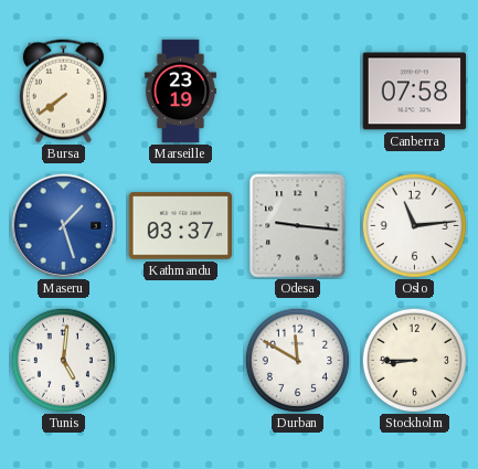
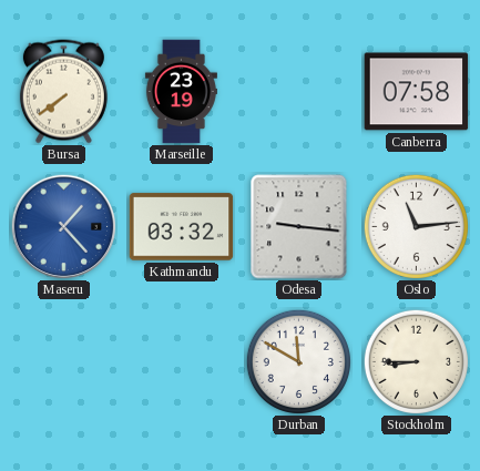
Maseru: 1:27 -> 1:23
Kathmandu: 03:37 -> 03:32
Tunis: 5:01 -> none
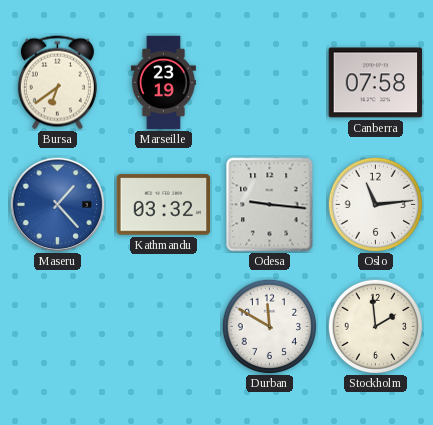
Bursa: 7:39 -> 6:39
Stockholm: 8:45 -> 1:59
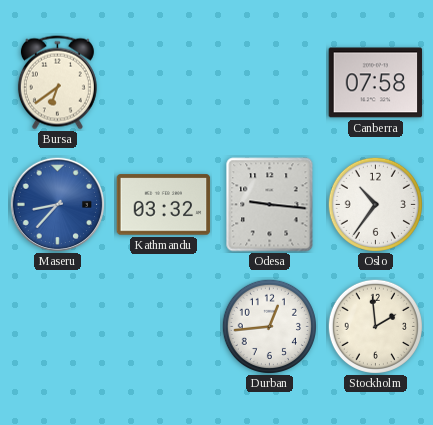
Marseille: 23:19 -> none
Maseru: 1:23 -> 8:37
Oslo: 11:14 -> 10:36
Durban: 11:50 -> 12:44
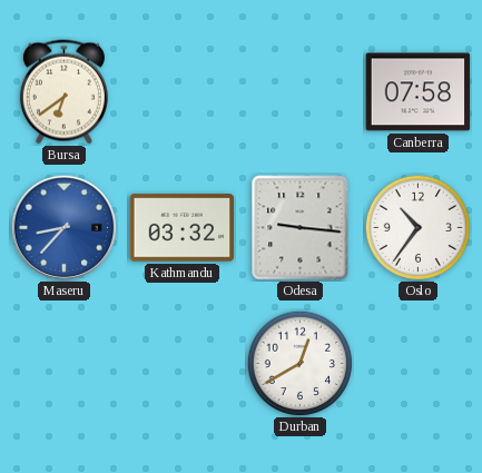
Durban: 12:44 -> 12:40
Stockholm: 1:59 -> none
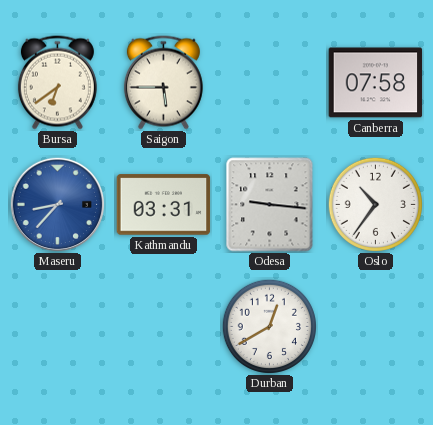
Saigon: none -> 5:45
Kathmandu: 03:32 -> 03:31
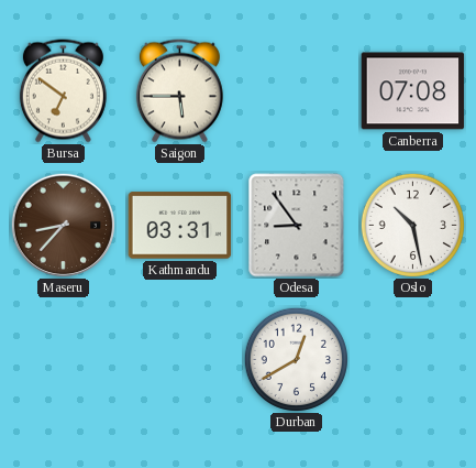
Bursa: 6:39 -> 6:51
Canberra: 07:58 -> 07:08
Maseru dial: blue -> brown
Odesa: 9:16 -> 8:54
Oslo: 10:36 -> 10:28
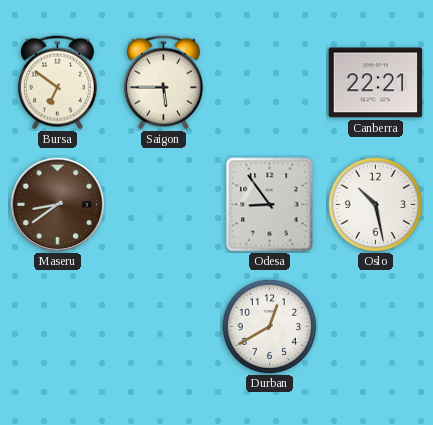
Canberra: 07:08 -> 22:21
Maseru: 8:37 -> 8:39
Kathmandu: 03:31 -> none
